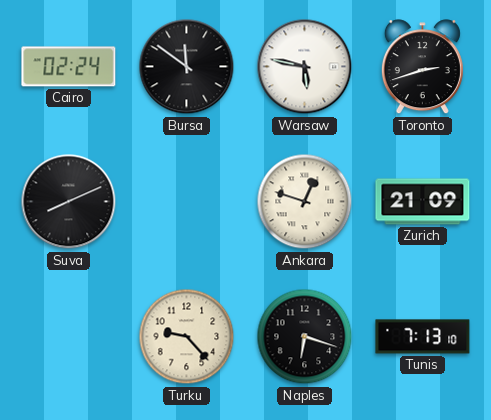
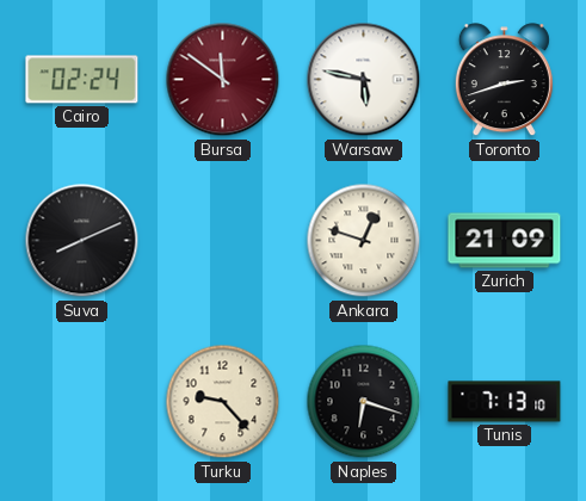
Bursa dial: black -> burgundy
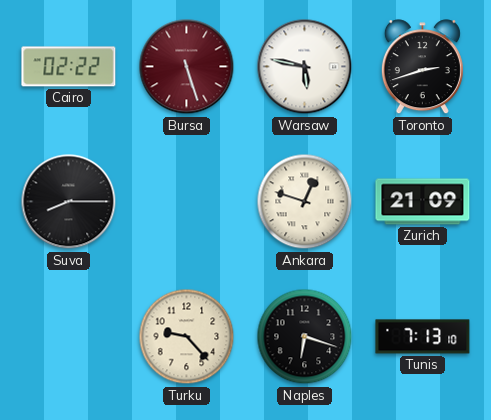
Cairo: 02:24 -> 02:22
Bursa: 11:51 -> 5:27
Suva: 8:11 -> 8:15
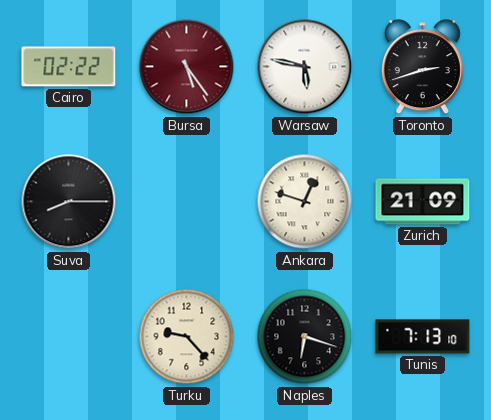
Bursa: 5:27 -> 5:24
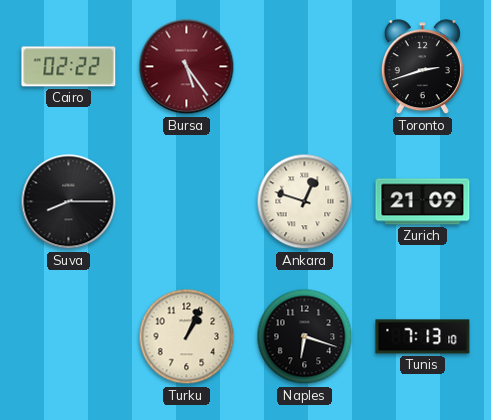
Warsaw: 5:47 -> none
Turku: 9:23 -> 1:04
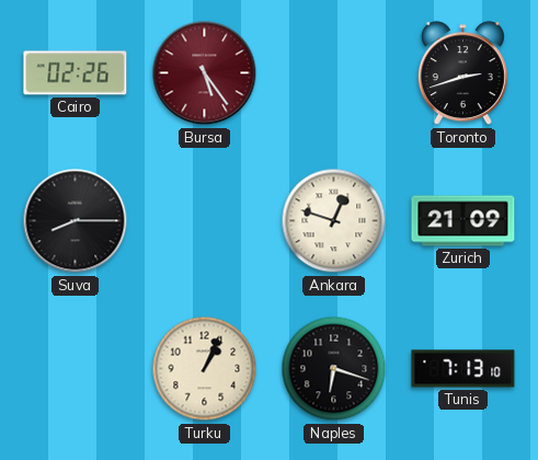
Cairo: 02:22 -> 02:26
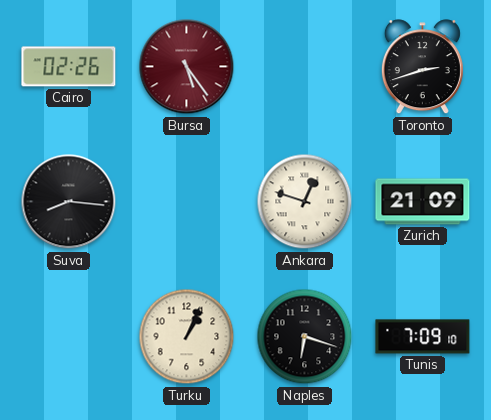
Suva: 8:15 -> 8:16
Tunis: 7:13 -> 7:09
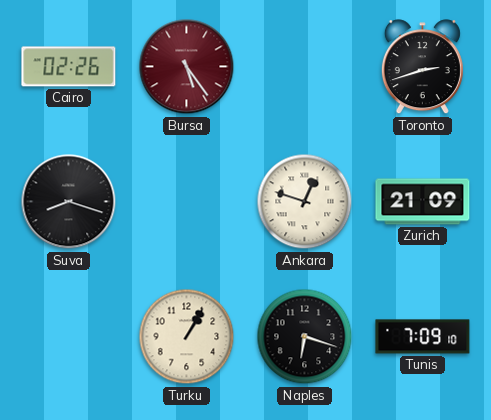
Suva: 8:16 -> 8:18
Turku: 1:04 -> 1:05
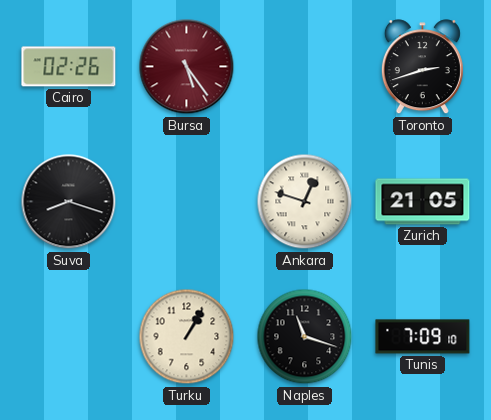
Zurich: 21:09 -> 21:05
Naples: 6:18 -> 11:18
